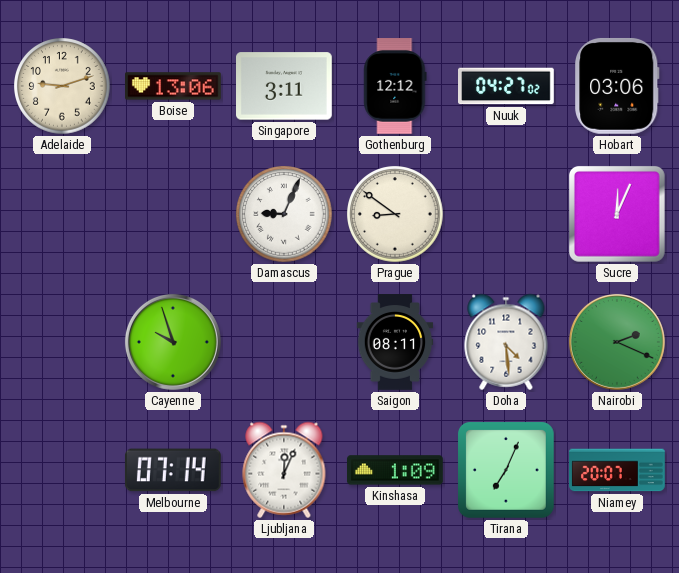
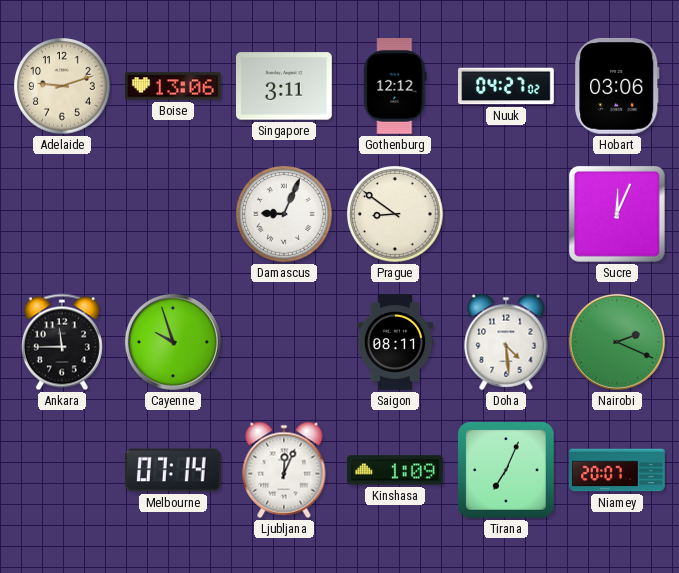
Ankara: none -> 11:45
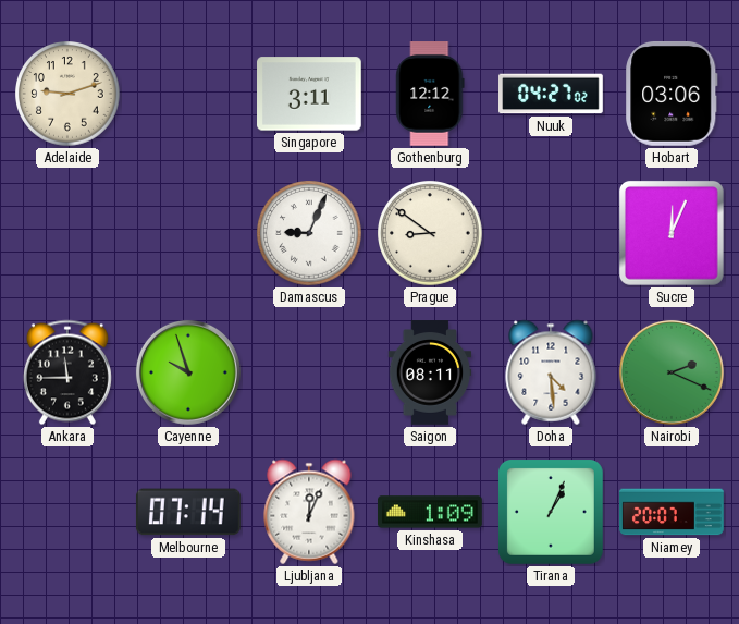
Boise: 13:06 -> none
Tirana: 7:04 -> 1:04
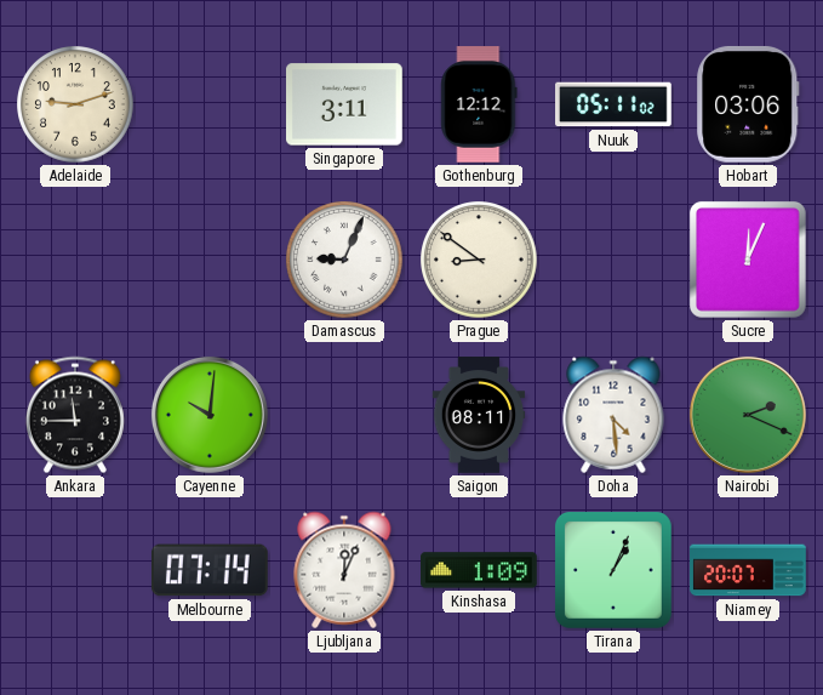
Nuuk: 04:27 -> 05:11
Cayenne: 9:57 -> 10:01
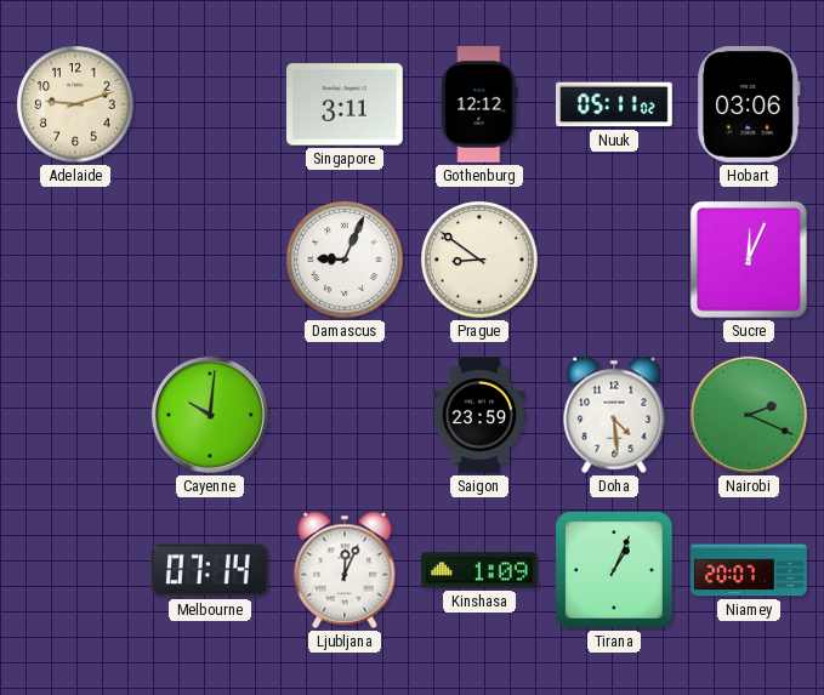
Ankara: 11:45 -> none
Saigon: 08:11 -> 23:59
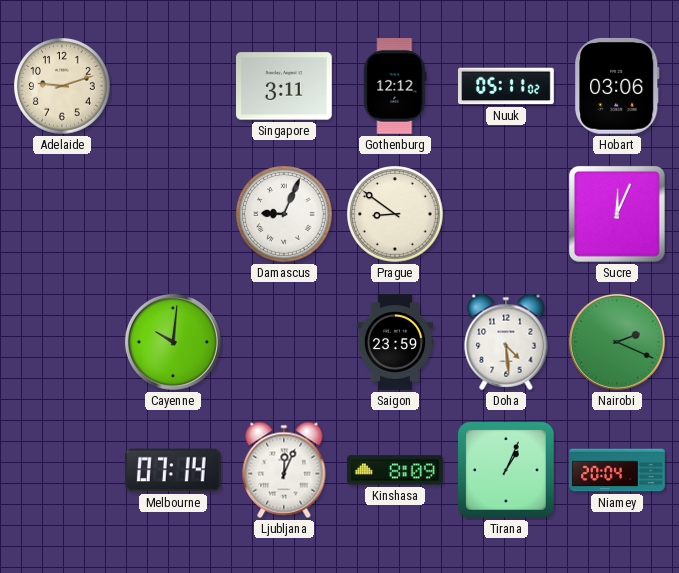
Kinshasa: 1:09 -> 8:09
Niamey: 20:07 -> 20:04
